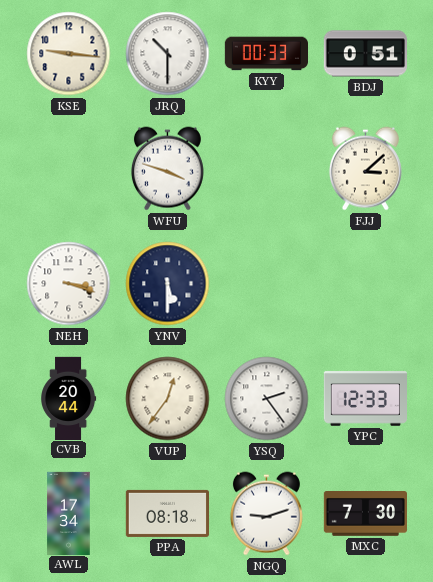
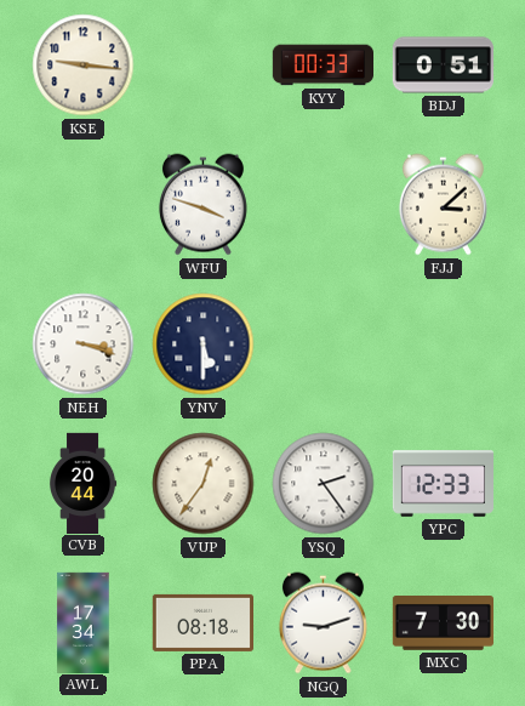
JRQ: 10:30 -> none
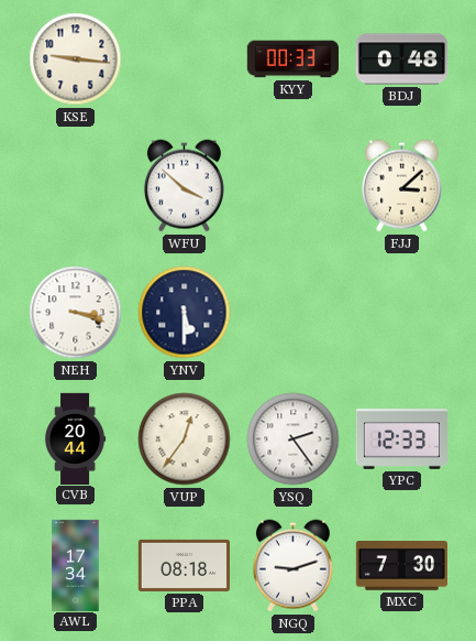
BDJ: 0:51 -> 0:48
WFU: 3:48 -> 3:52
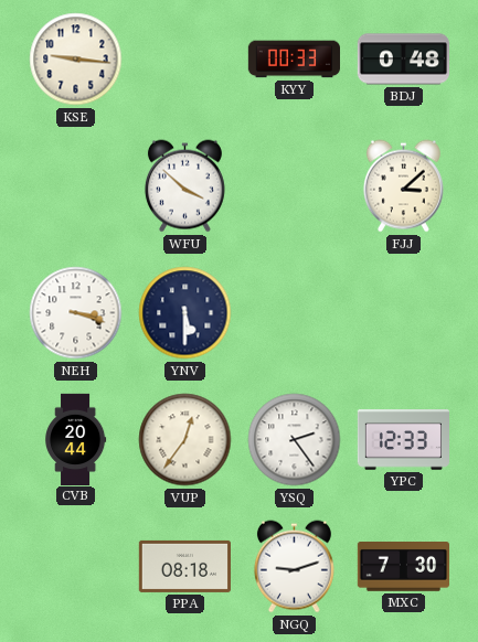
AWL: 17:34 -> none
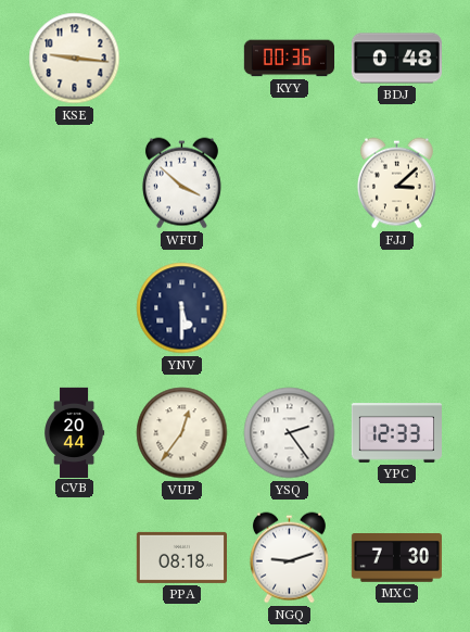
KYY: 00:33 -> 00:36
NEH: 3:18 -> none
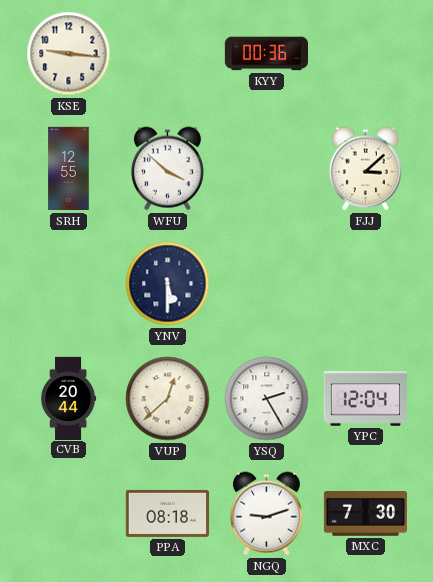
BDJ: 0:48 -> none
SRH: none -> 12:55
VUP: 12:36 -> 12:38
YSQ: 2:24 -> 2:25
YPC: 12:33 -> 12:04
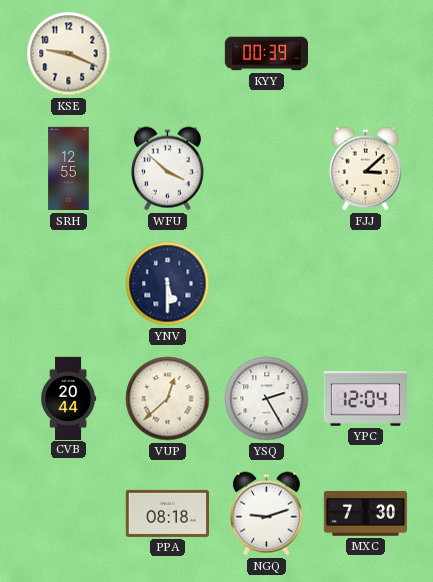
KSE: 9:16 -> 9:19
KYY: 00:36 -> 00:39
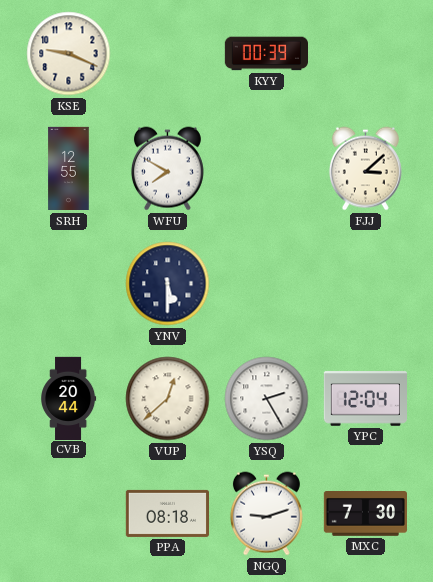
WFU: 3:52 -> 7:50
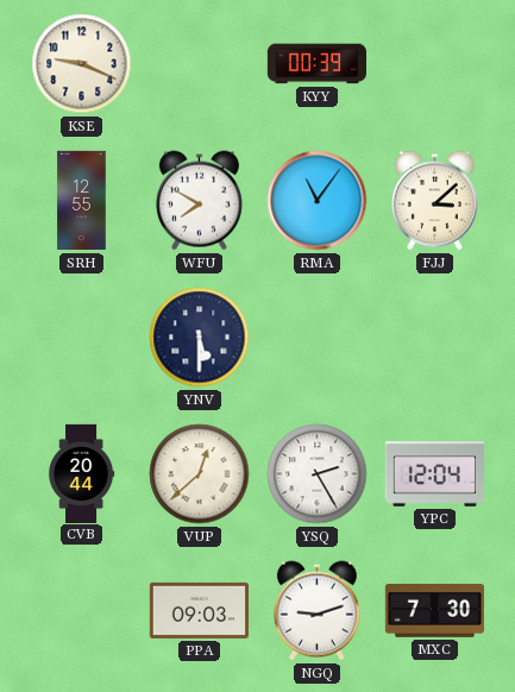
RMA: none -> 11:06
PPA: 08:18 -> 09:03
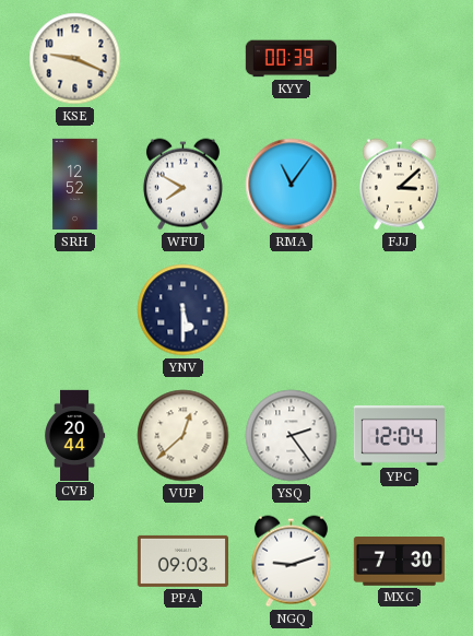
SRH: 12:55 -> 12:52
YSQ: 2:25 -> 2:24
